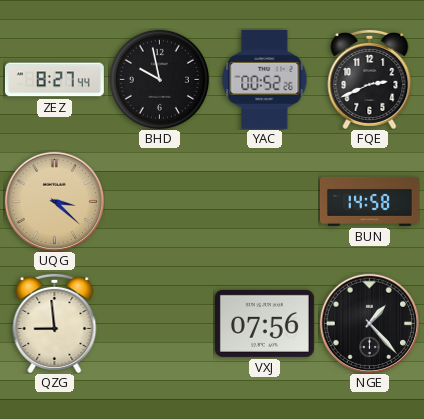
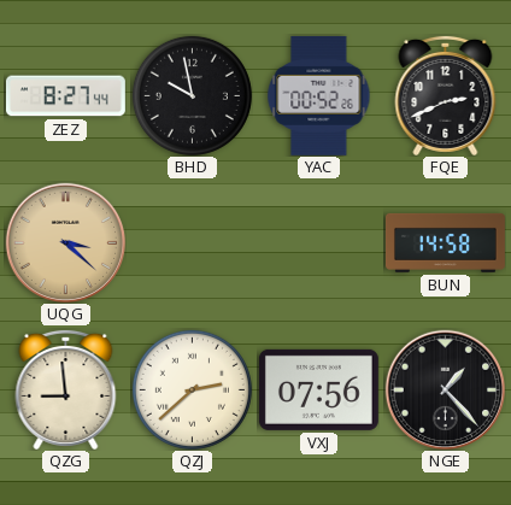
QZJ: none -> 2:38
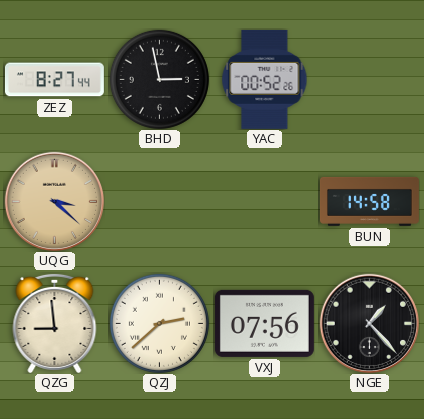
BHD: 9:58 -> 2:58
FQE: 2:41 -> none
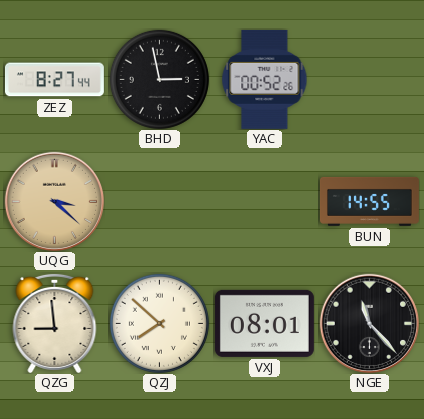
BUN: 14:58 -> 14:55
QZJ: 2:38 -> 7:52
VXJ: 07:56 -> 08:01
NGE: 1:23 -> 11:23
